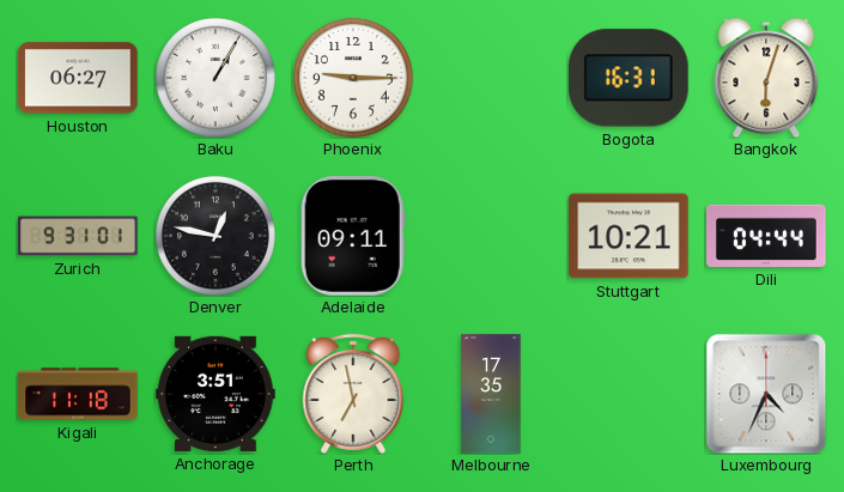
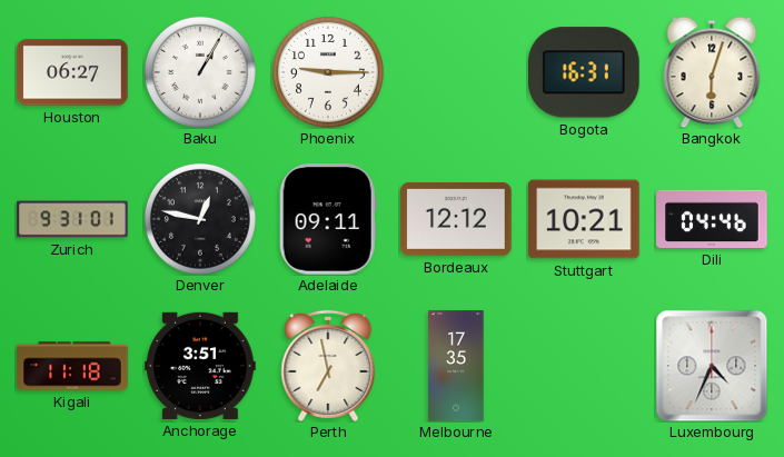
Bordeaux: none -> 12:12
Dili: 04:44 -> 04:46
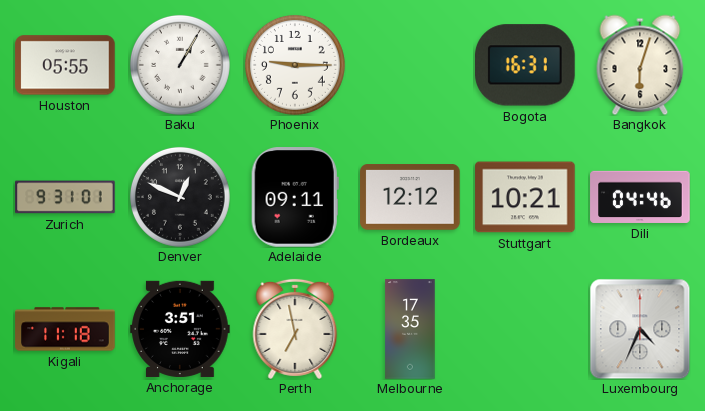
Houston: 06:27 -> 05:55
Denver: 12:47 -> 12:49
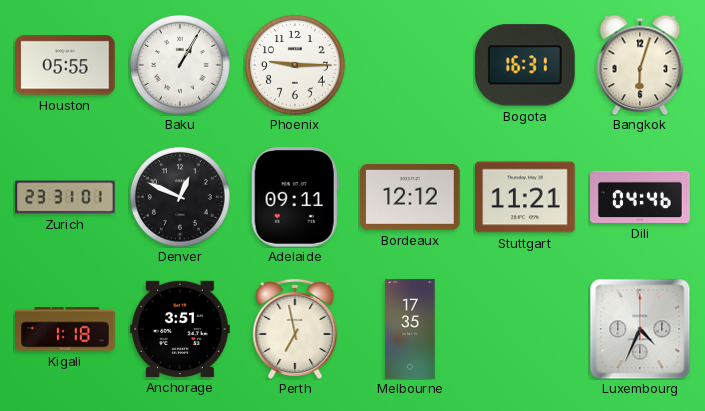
Zurich: 9:31 -> 23:31
Stuttgart: 10:21 -> 11:21
Kigali: 11:18 -> 1:18
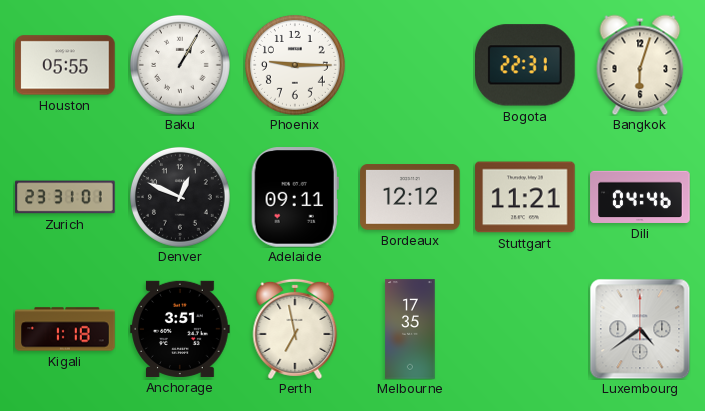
Bogota: 16:31 -> 22:31
Luxembourg: 4:34 -> 4:39
